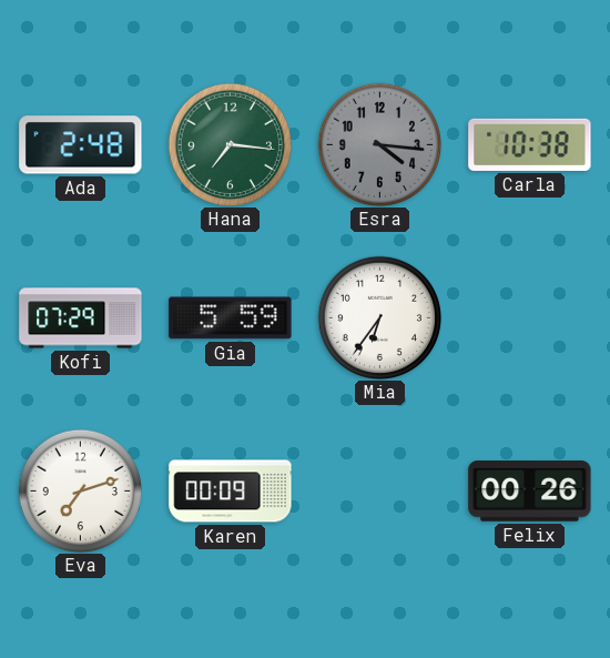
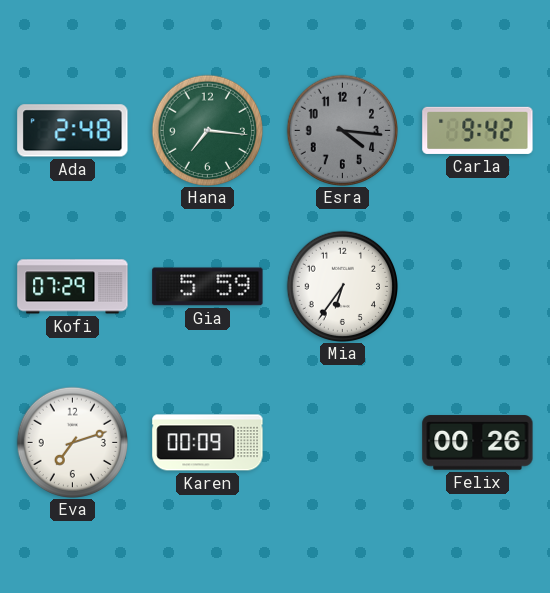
Carla: 10:38 -> 9:42
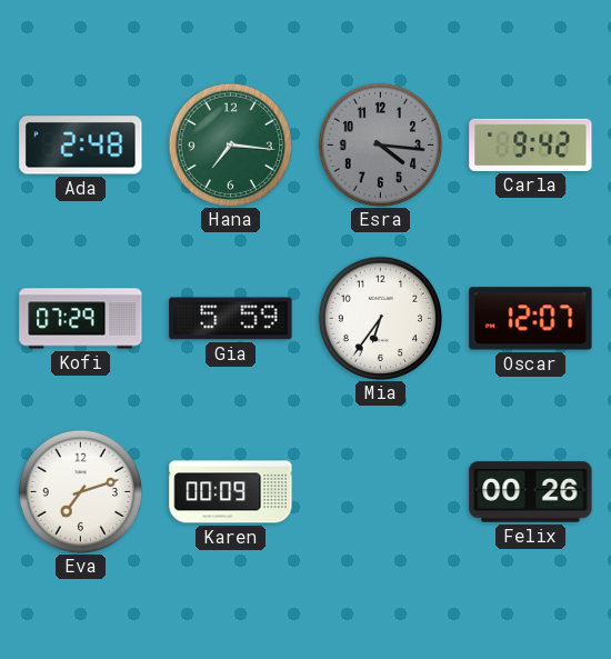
Oscar: none -> 12:07
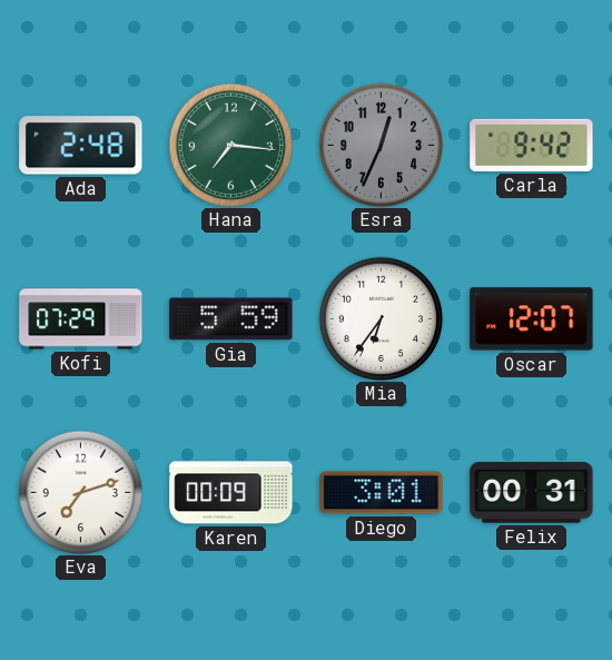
Esra: 4:16 -> 12:34
Diego: none -> 3:01
Felix: 00:26 -> 00:31
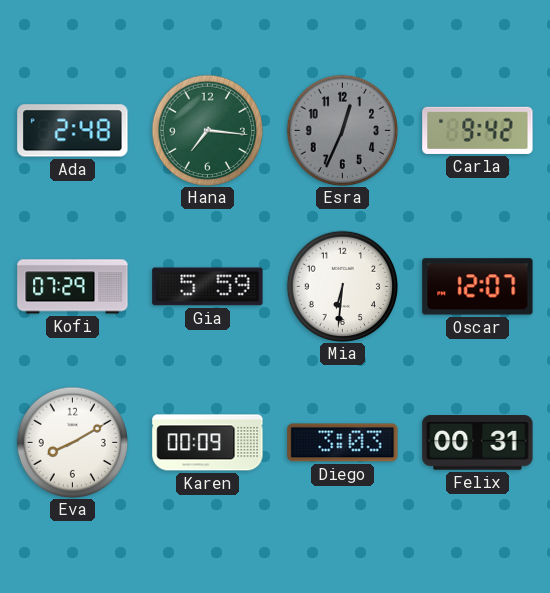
Mia: 6:36 -> 6:31
Eva: 7:12 -> 8:10
Diego: 3:01 -> 3:03
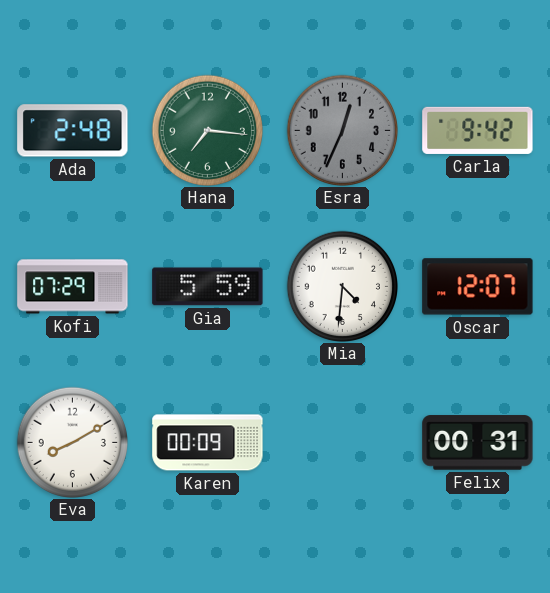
Mia: 6:31 -> 4:31
Diego: 3:03 -> none
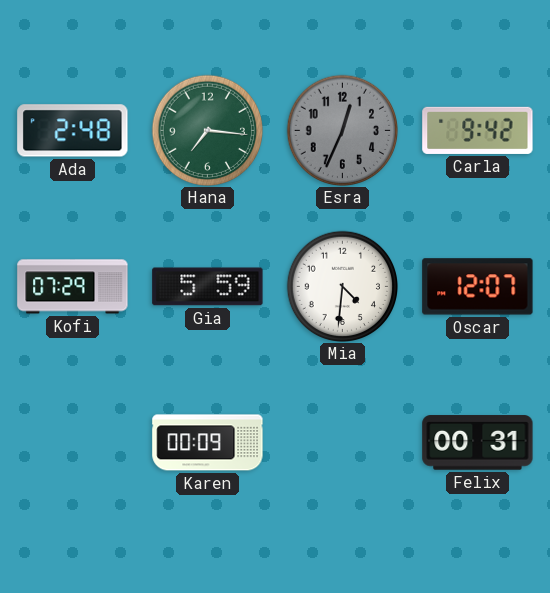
Eva: 8:10 -> none
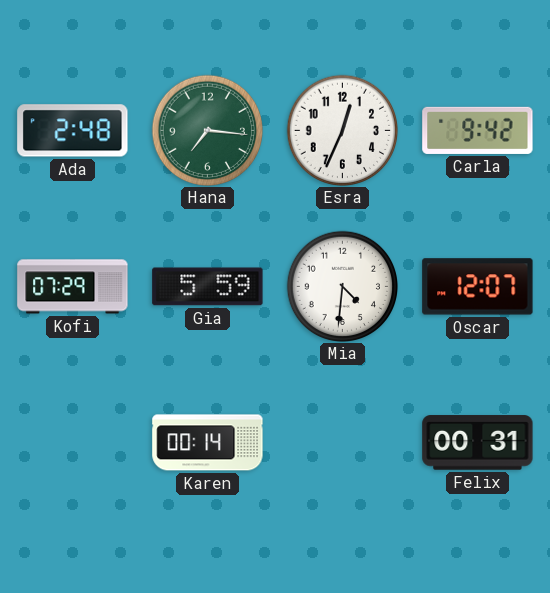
Esra dial: grey -> white
Karen: 00:09 -> 00:14
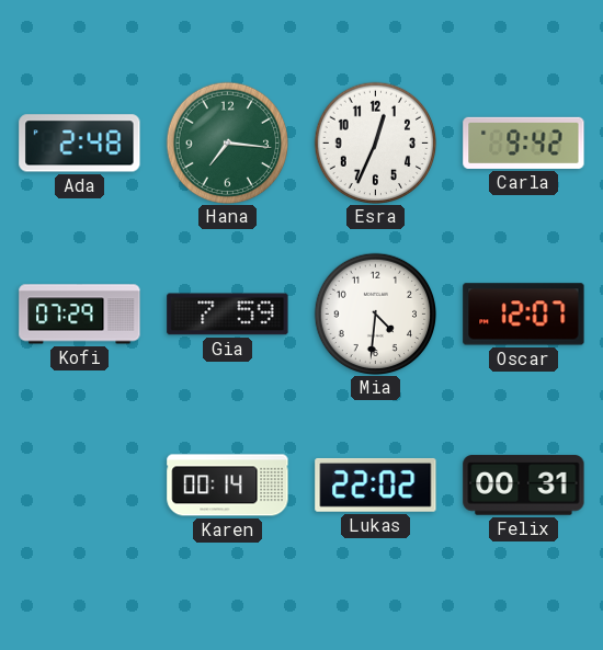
Gia: 5:59 -> 7:59
Lukas: none -> 22:02
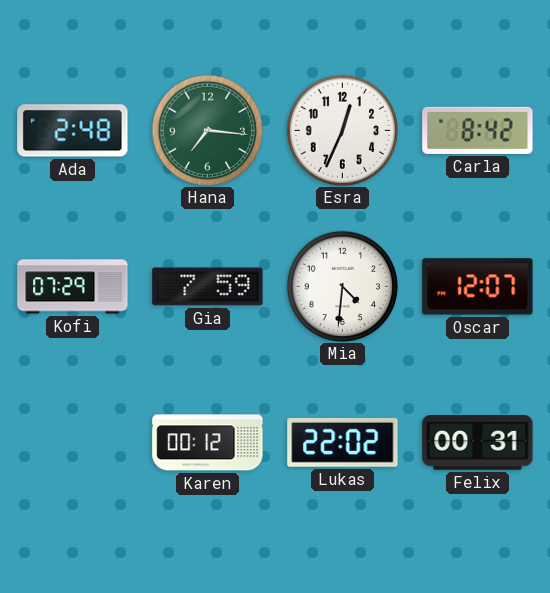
Carla: 9:42 -> 8:42
Karen: 00:14 -> 00:12
